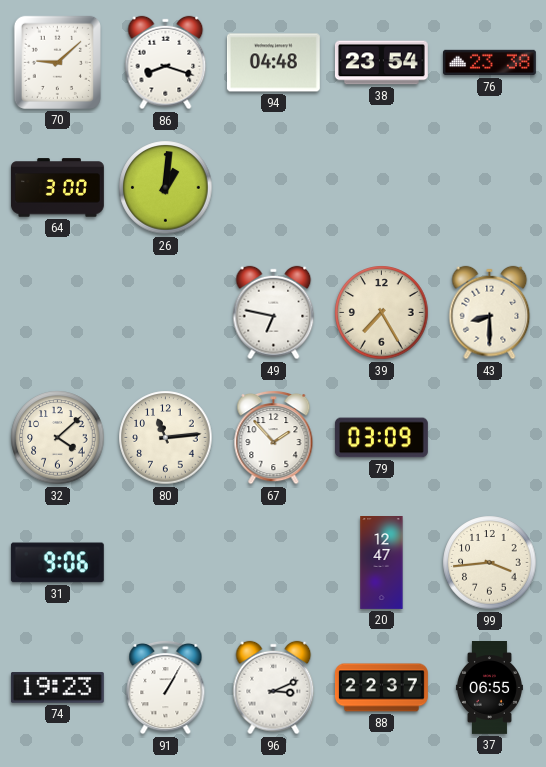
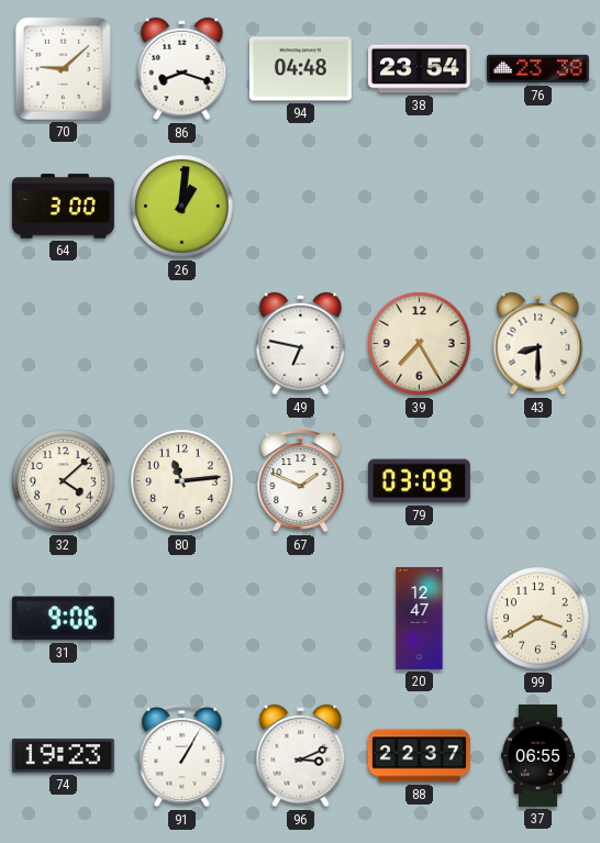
67: 1:53 -> 1:49
99: 3:44 -> 3:40
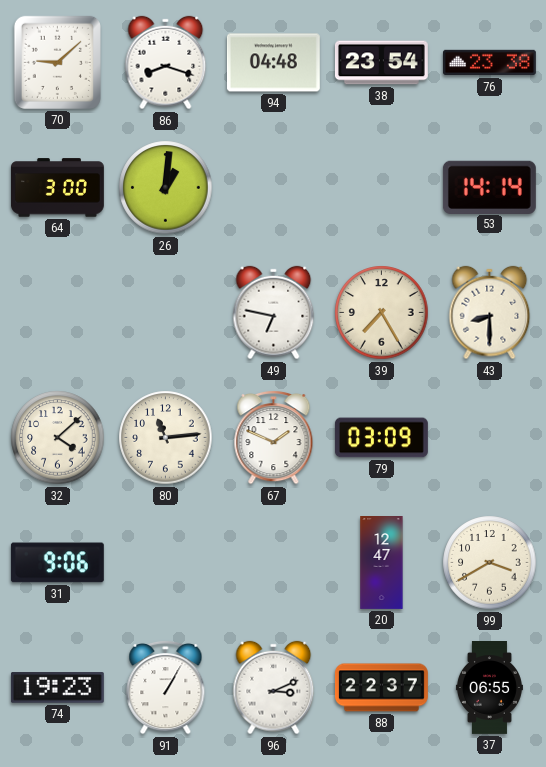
53: none -> 14:14
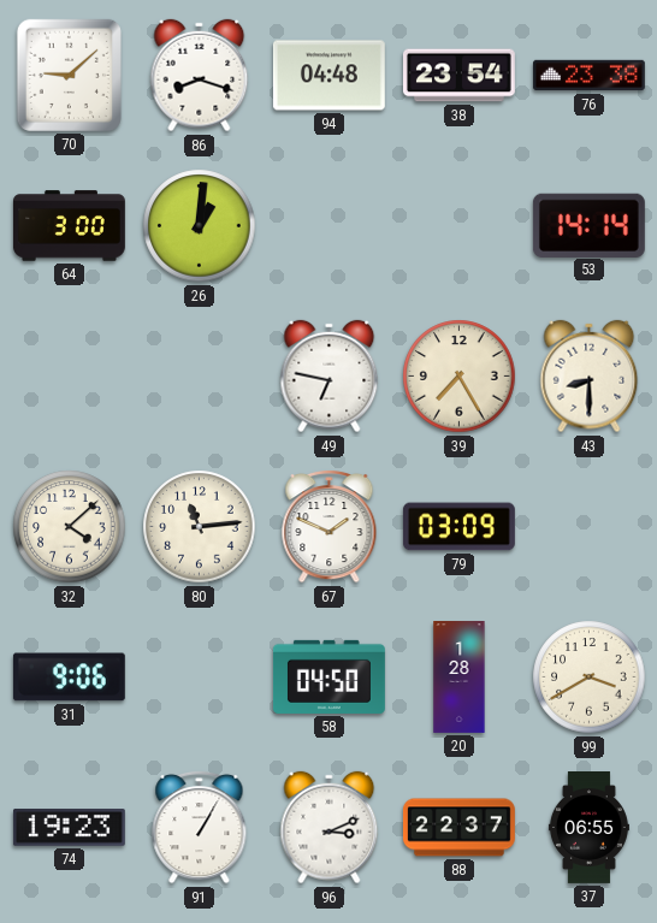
58: none -> 04:50
20: 12:47 -> 1:28
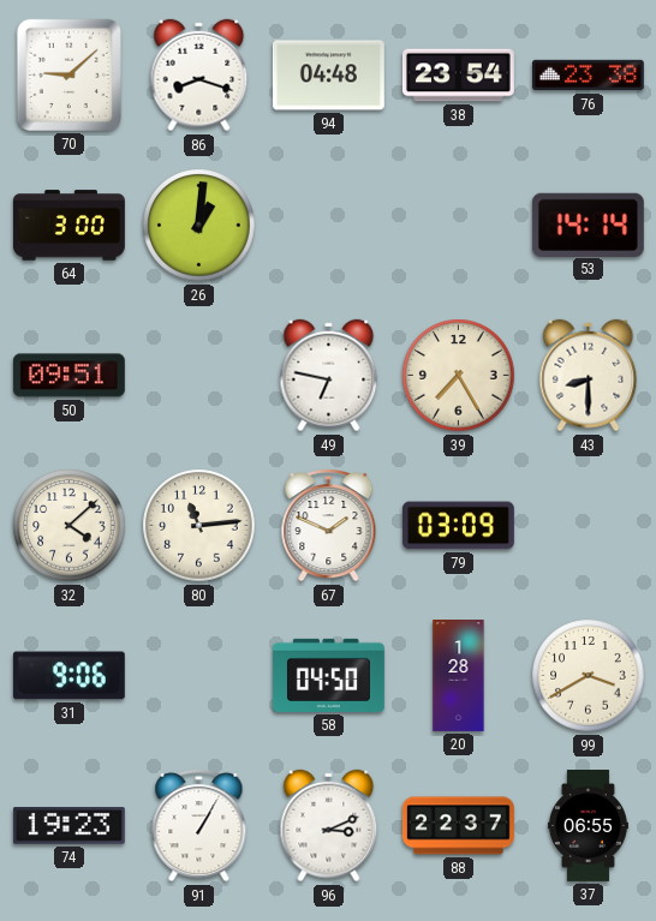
50: none -> 09:51
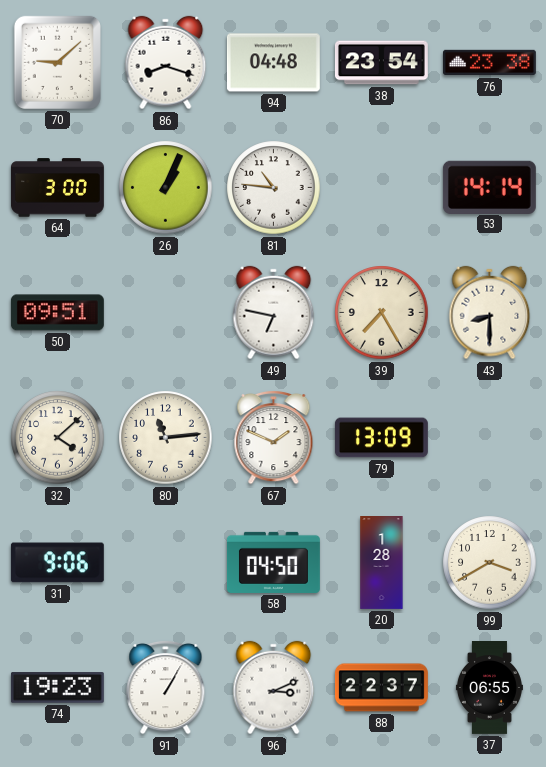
26: 1:01 -> 1:04
81: none -> 10:46
79: 03:09 -> 13:09
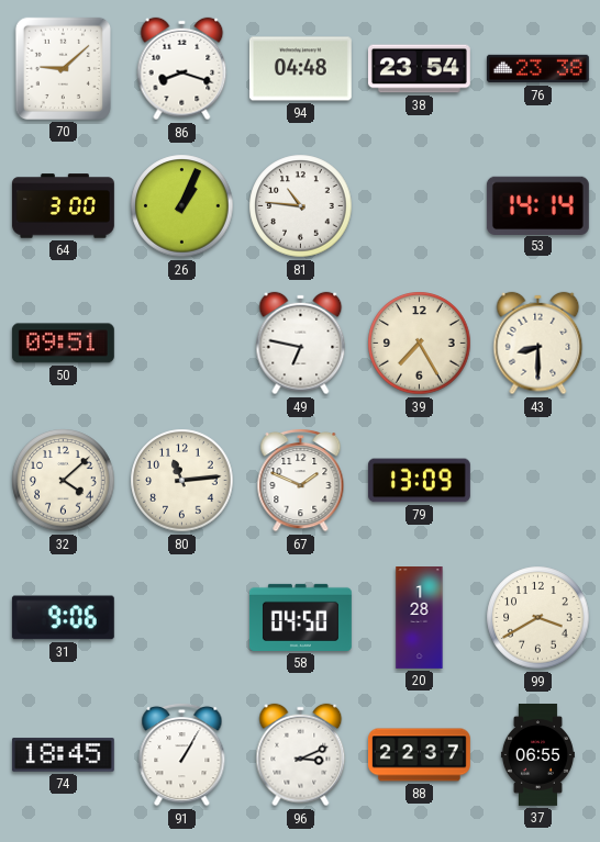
74: 19:23 -> 18:45
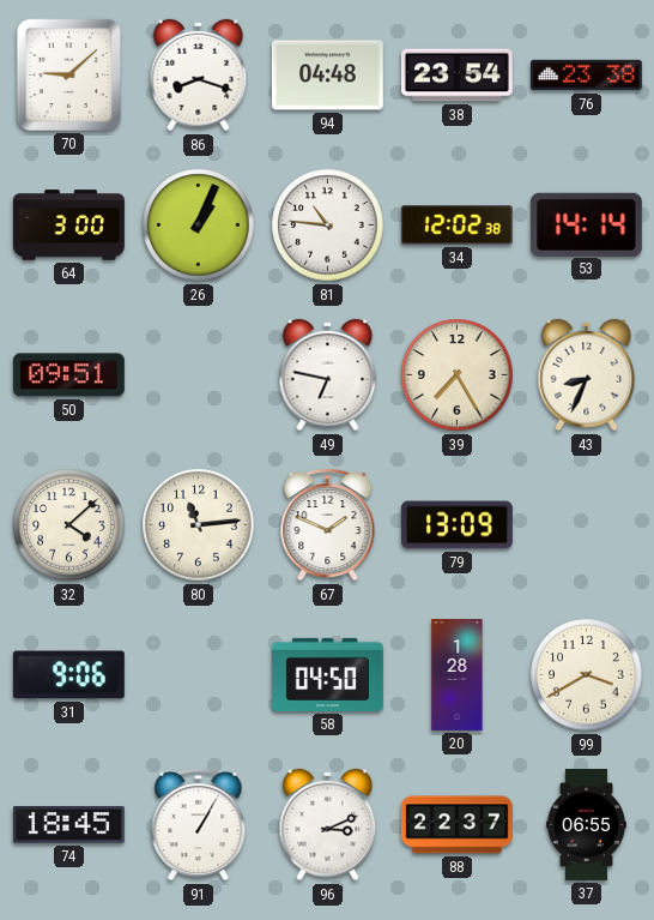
34: none -> 12:02
43: 8:30 -> 8:34
